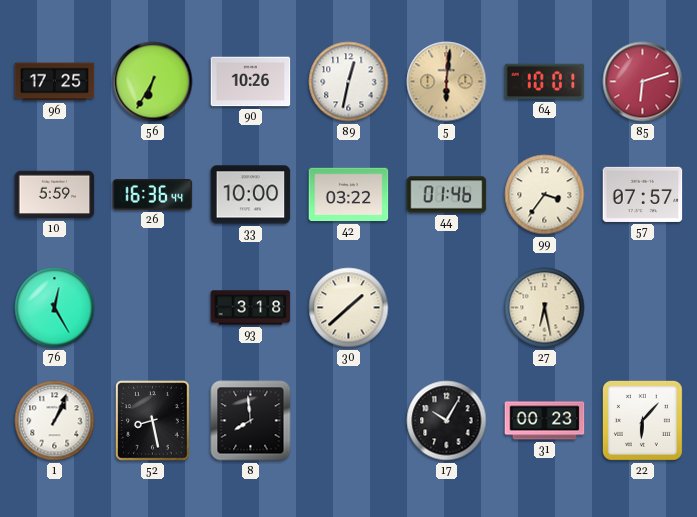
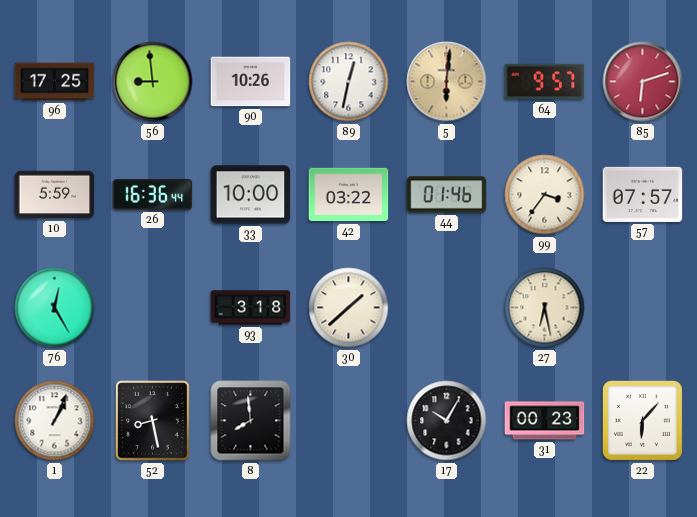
56: 6:35 -> 8:59
64: 10:01 -> 9:57
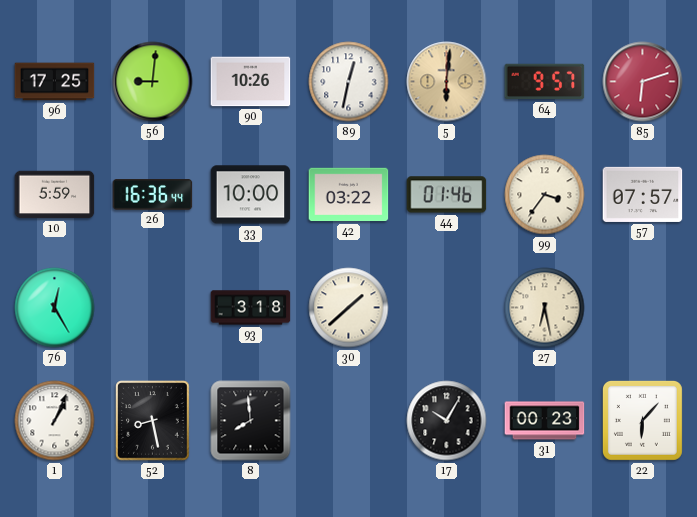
56: 8:59 -> 9:01
